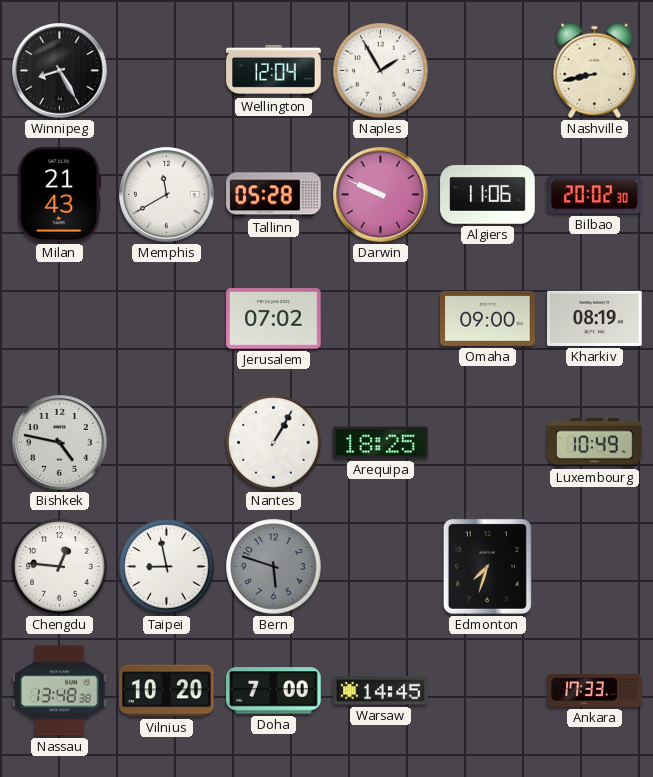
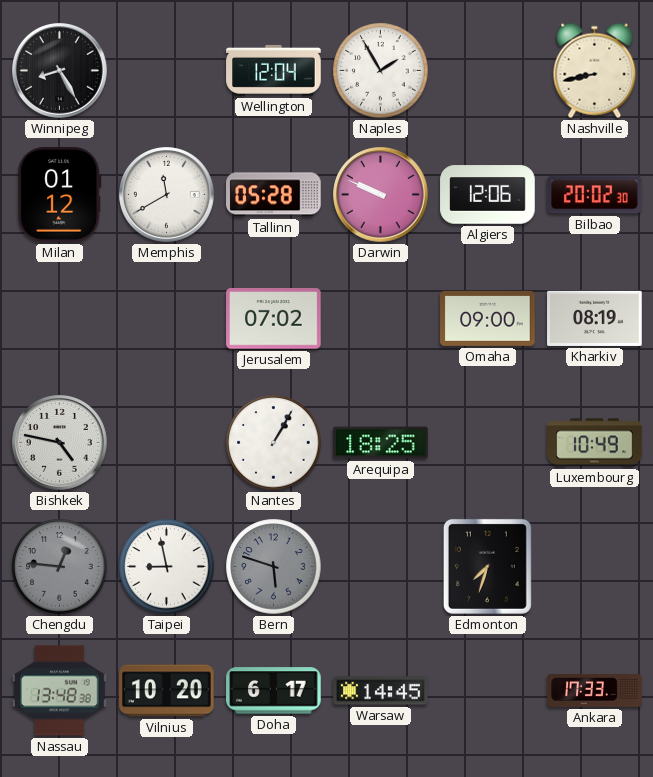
Milan: 21:43 -> 01:12
Algiers: 11:06 -> 12:06
Chengdu dial: white -> grey
Doha: 7:00 -> 6:17
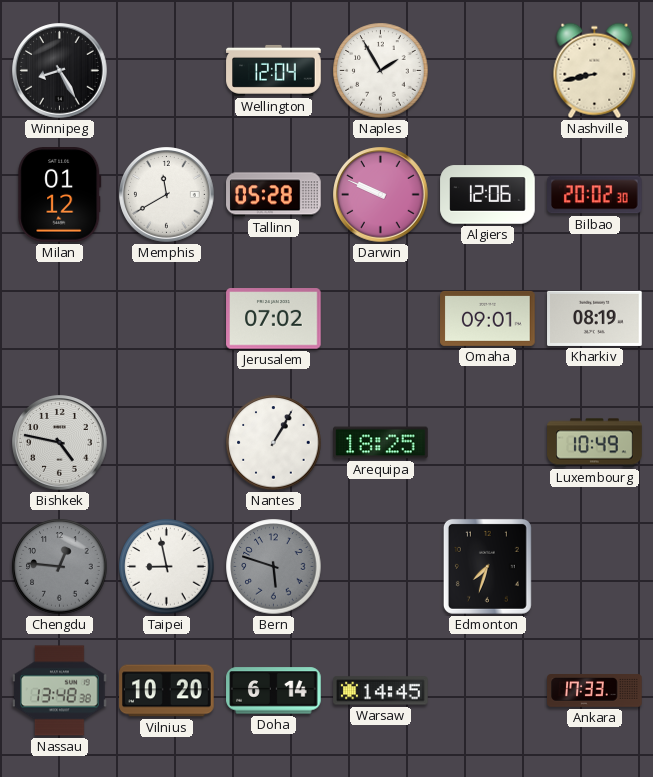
Omaha: 09:00 -> 09:01
Doha: 6:17 -> 6:14
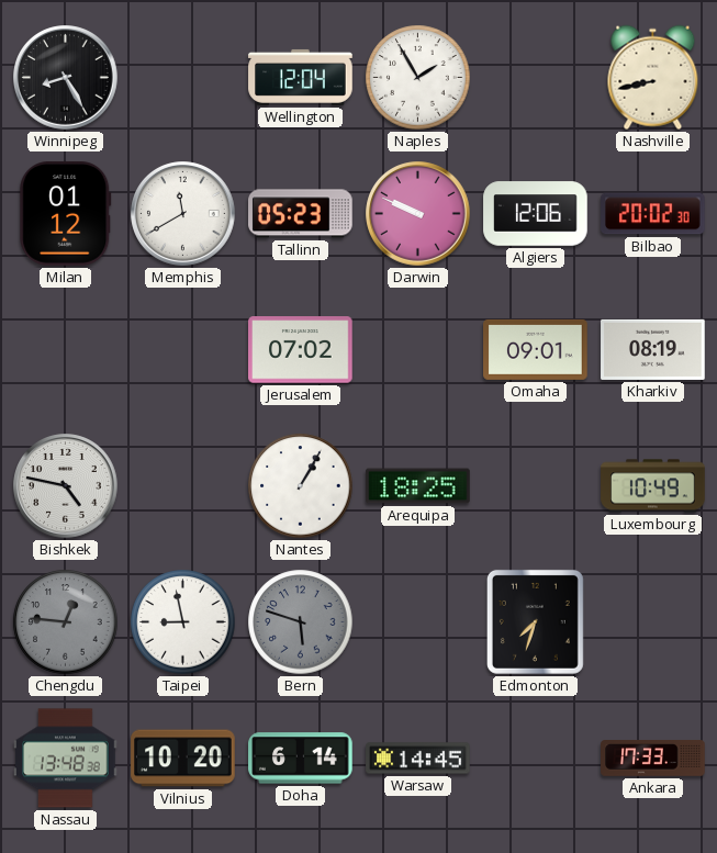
Tallinn: 05:28 -> 05:23
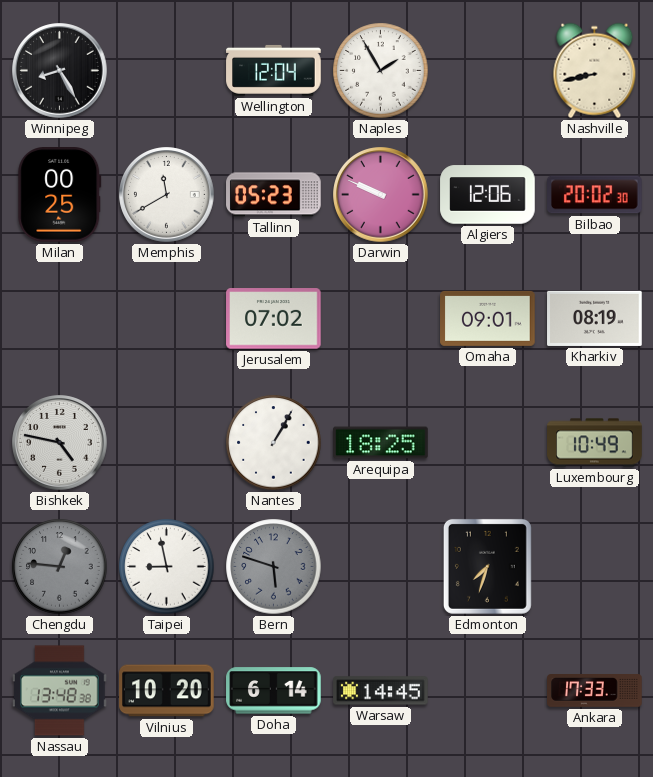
Milan: 01:12 -> 00:25
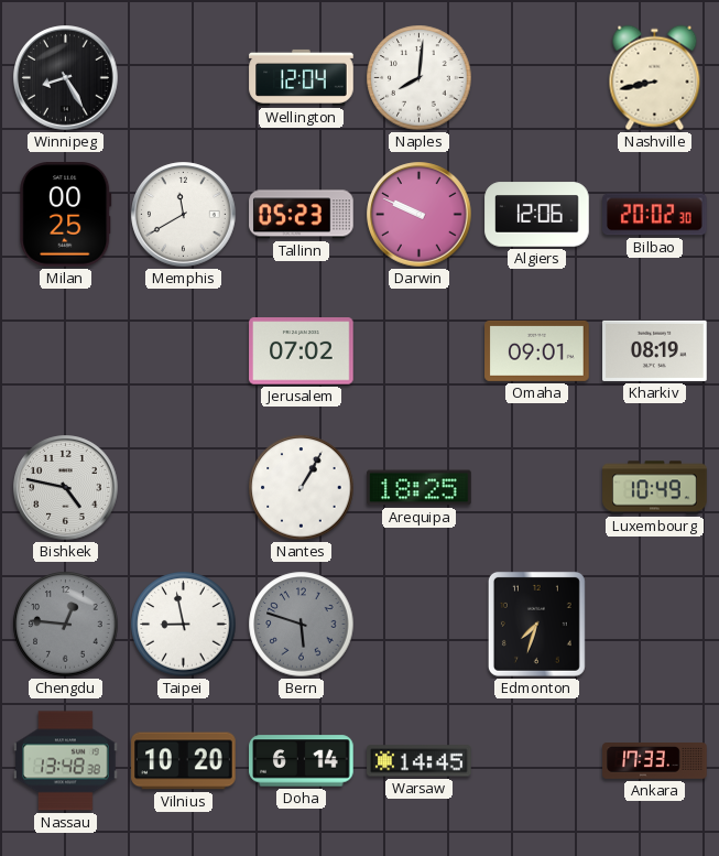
Naples: 1:55 -> 8:01
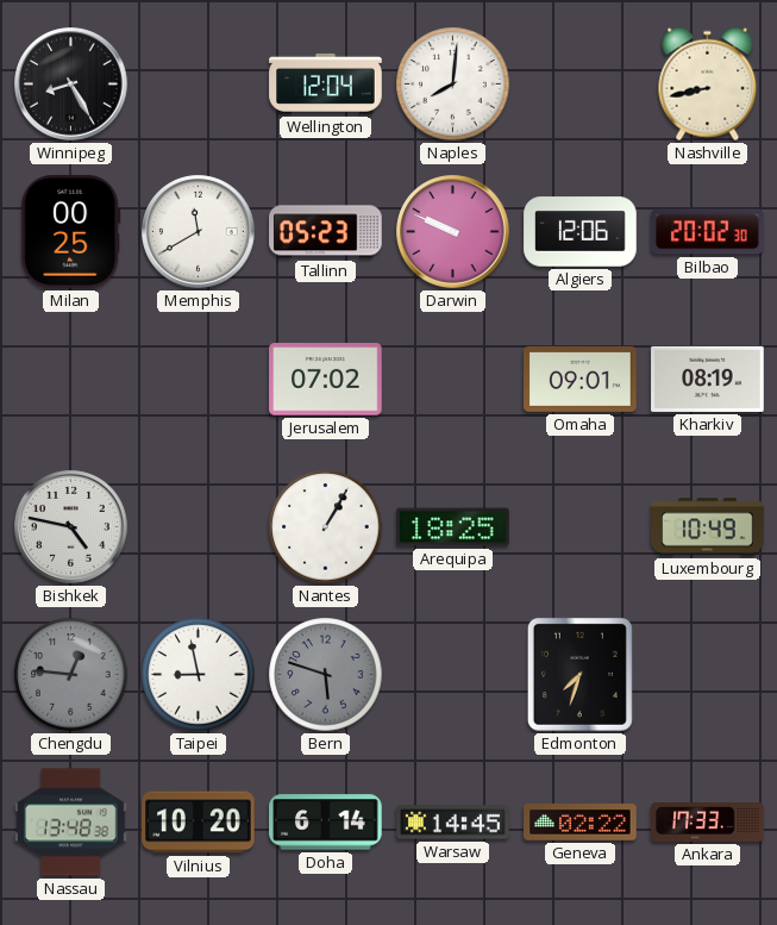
Geneva: none -> 02:22
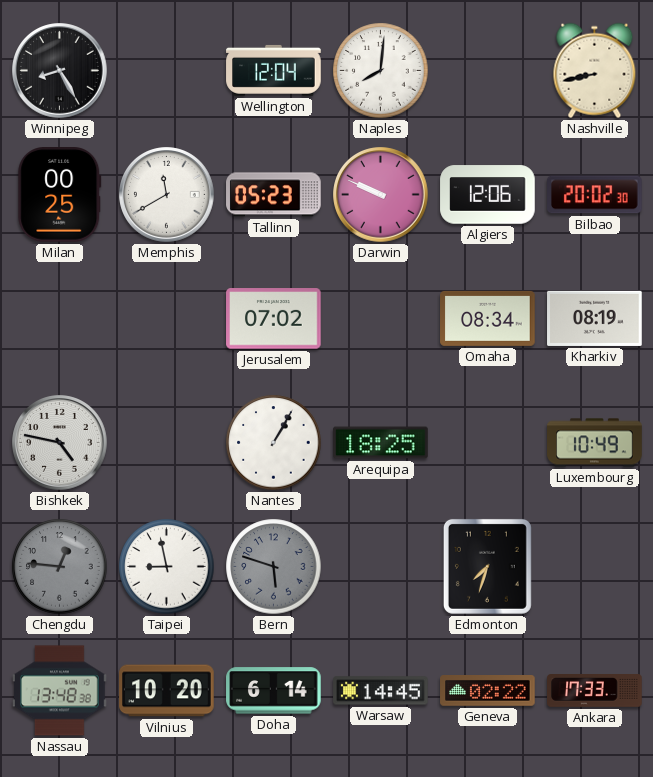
Omaha: 09:01 -> 08:34
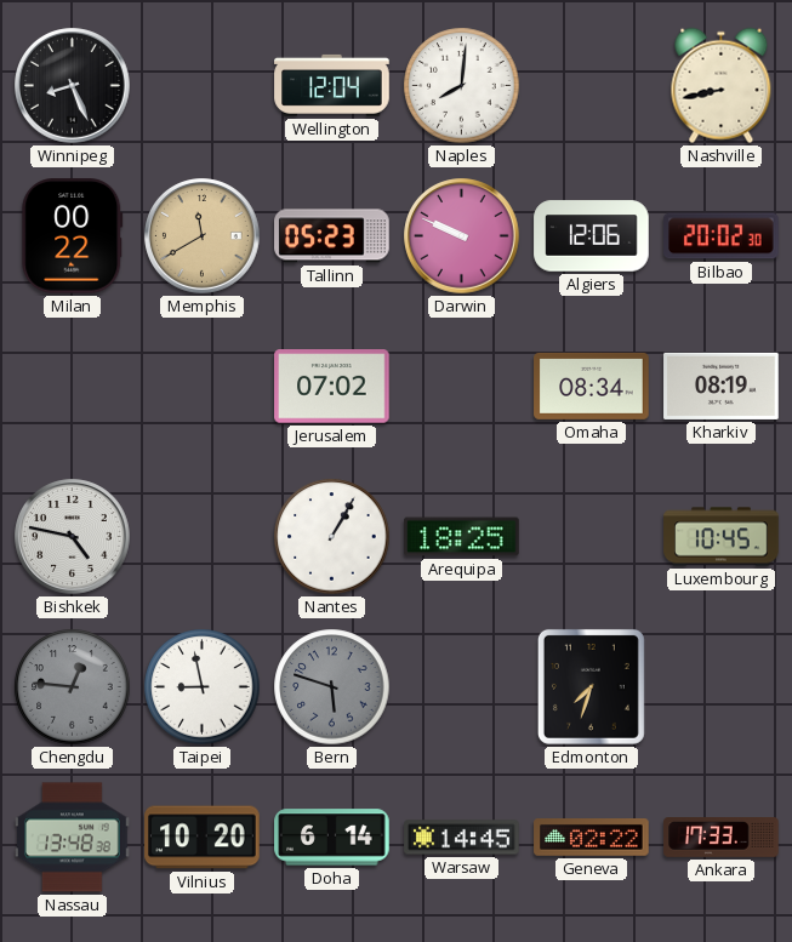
Winnipeg: 8:25 -> 8:26
Milan: 00:25 -> 00:22
Memphis dial: white -> champagne
Luxembourg: 10:49 -> 10:45
